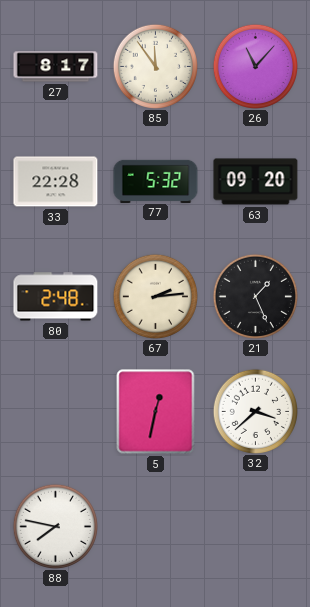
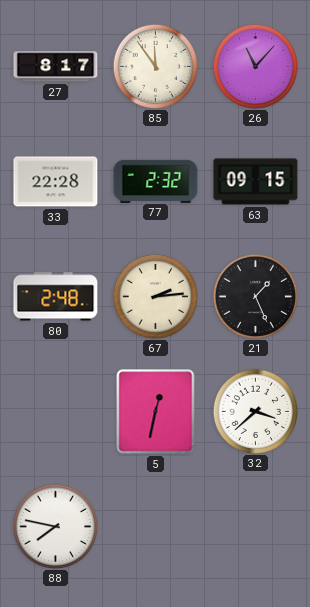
77: 5:32 -> 2:32
63: 09:20 -> 09:15
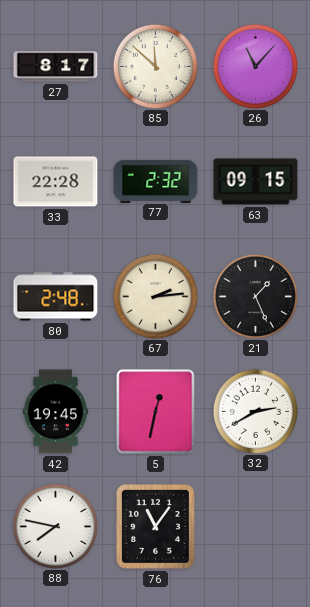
85: 11:54 -> 11:52
42: none -> 19:45
32: 3:38 -> 2:40
76: none -> 11:06
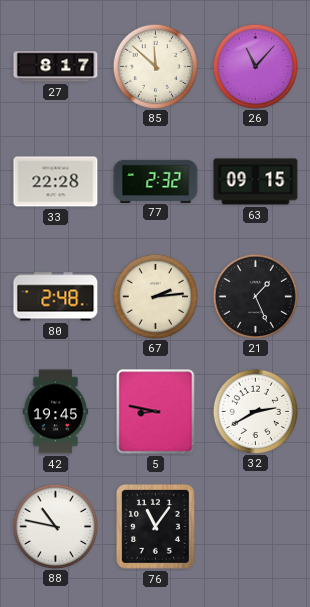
5: 12:32 -> 8:47
88: 7:47 -> 10:47
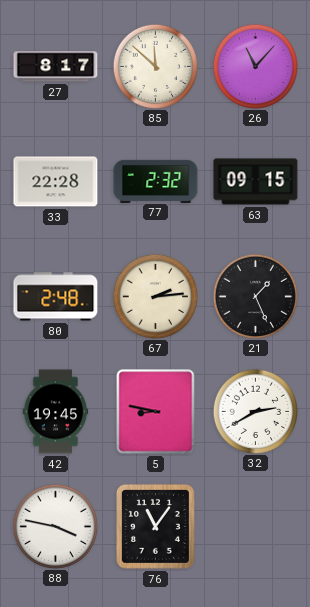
88: 10:47 -> 3:47
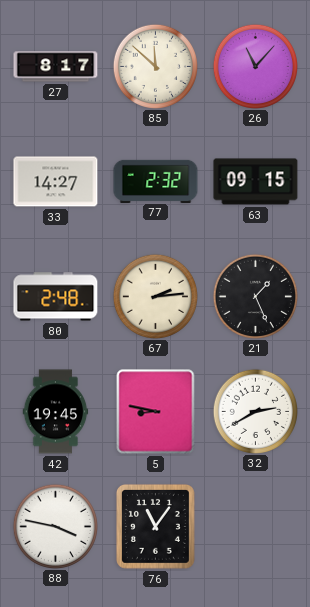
33: 22:28 -> 14:27
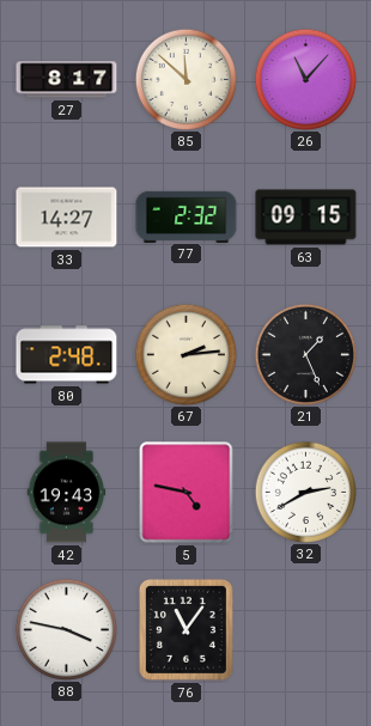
42: 19:45 -> 19:43
5: 8:47 -> 4:47
